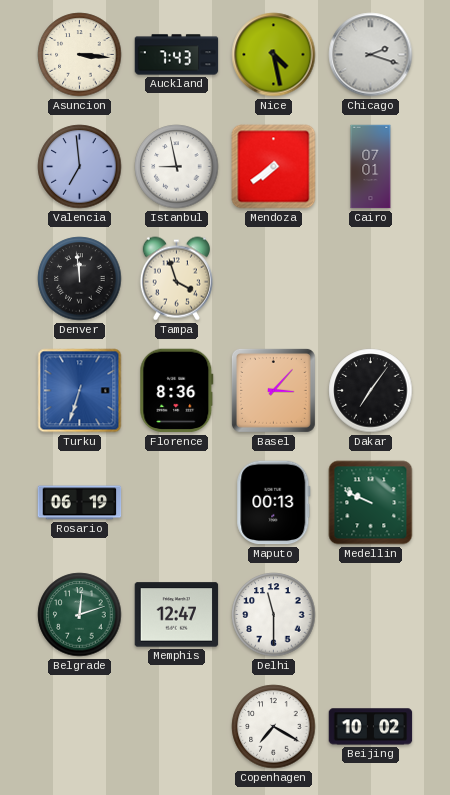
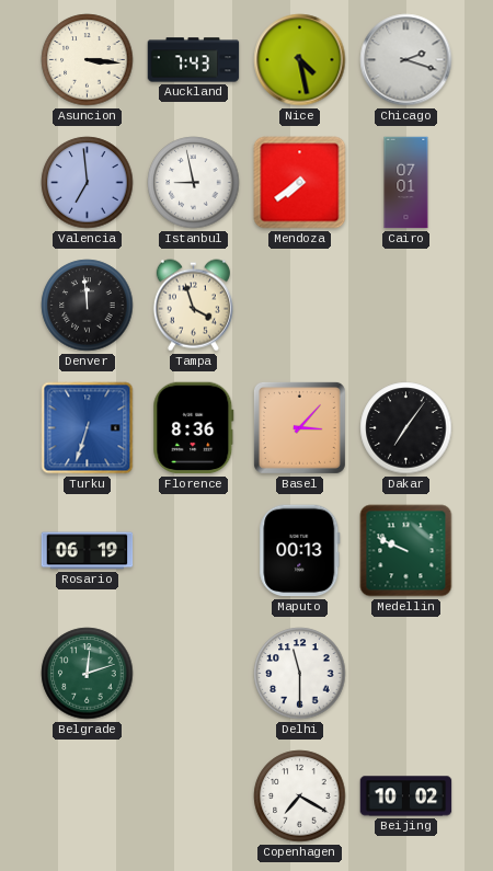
Memphis: 12:47 -> none
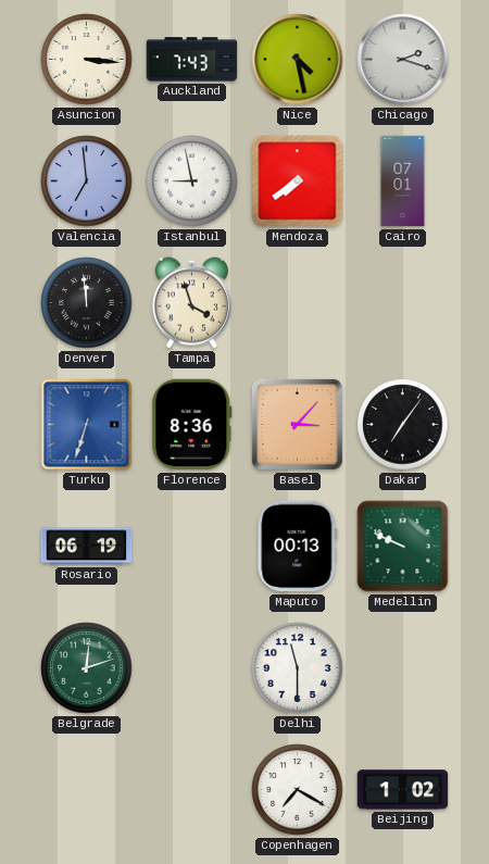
Beijing: 10:02 -> 1:02
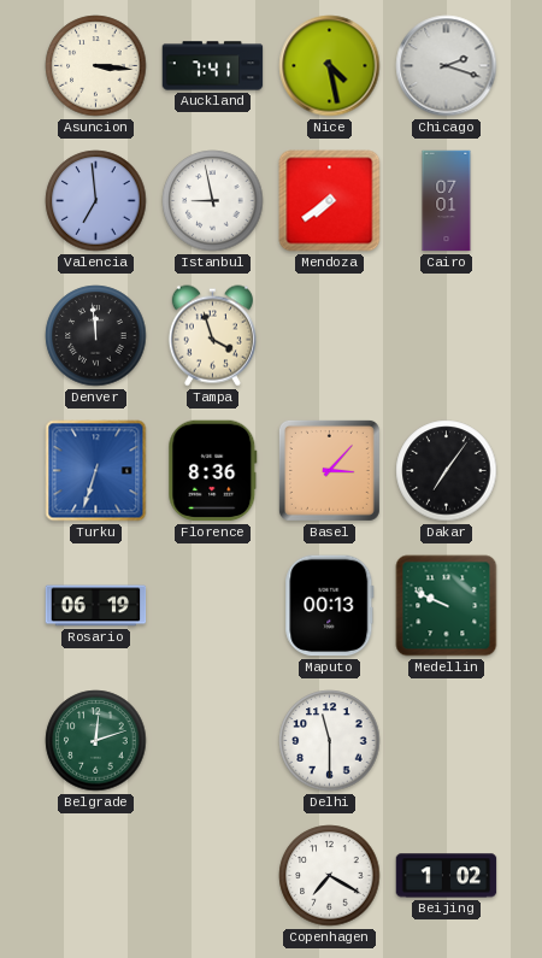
Auckland: 7:43 -> 7:41
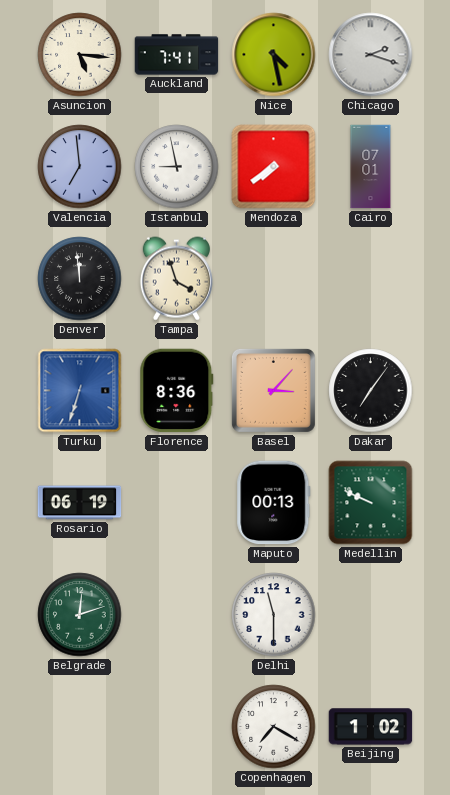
Asuncion: 3:16 -> 5:16
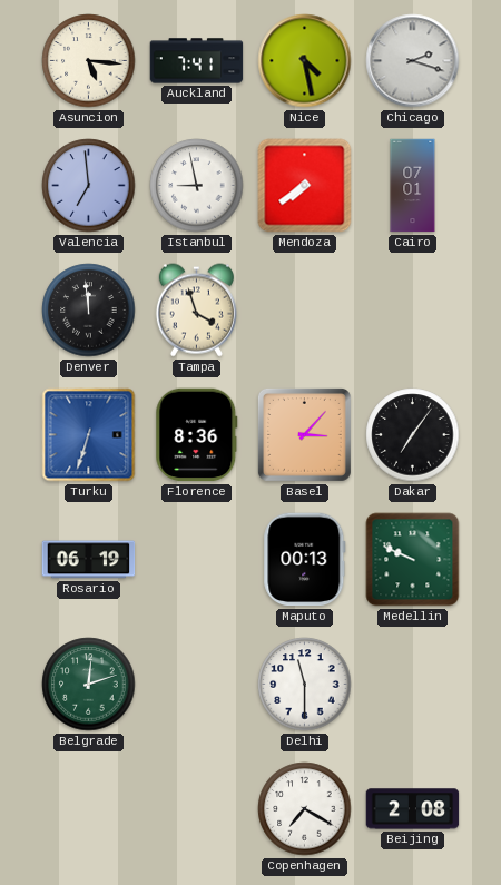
Beijing: 1:02 -> 2:08
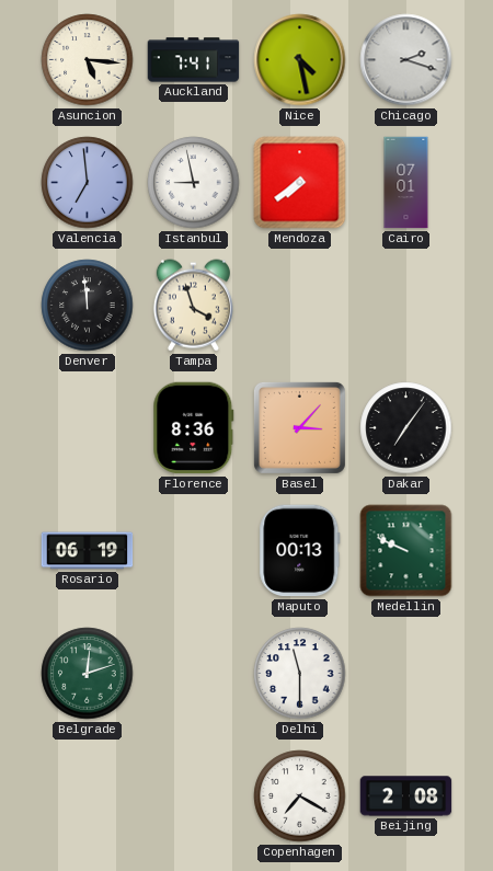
Turku: 6:33 -> none
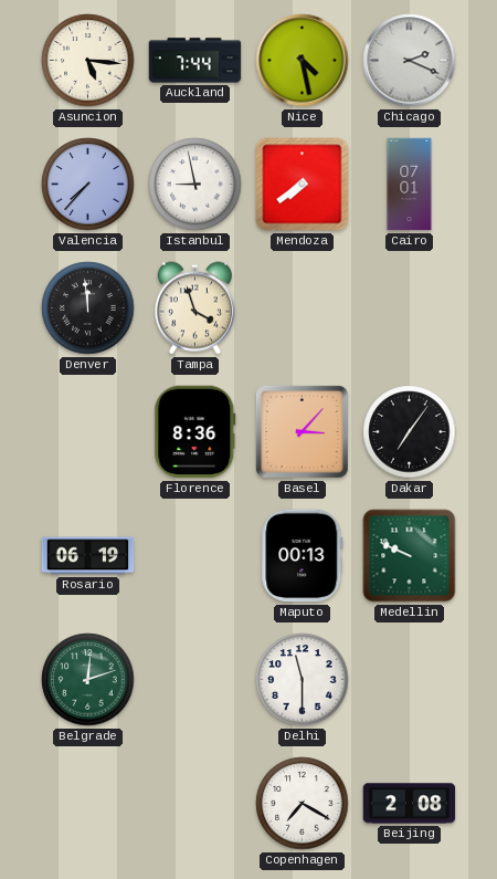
Auckland: 7:41 -> 7:44
Chicago: 2:18 -> 2:19
Valencia: 6:59 -> 7:37
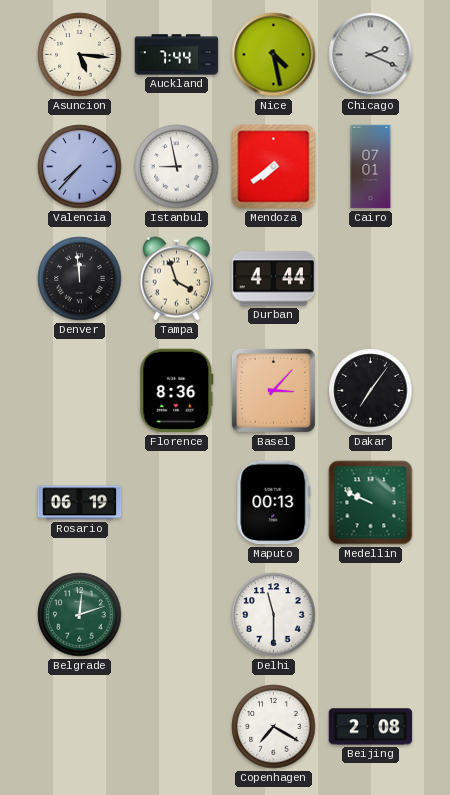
Durban: none -> 4:44
